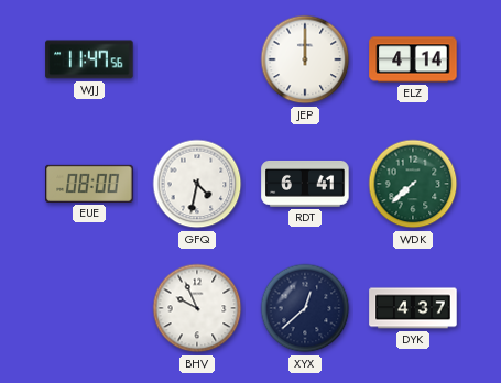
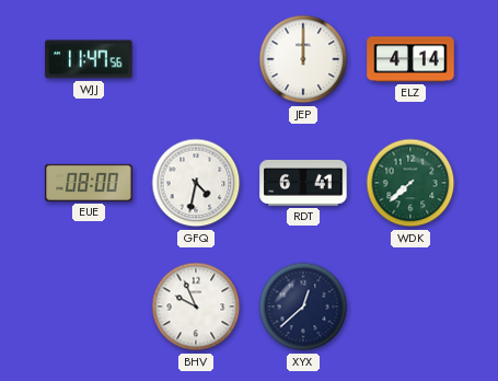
DYK: 4:37 -> none
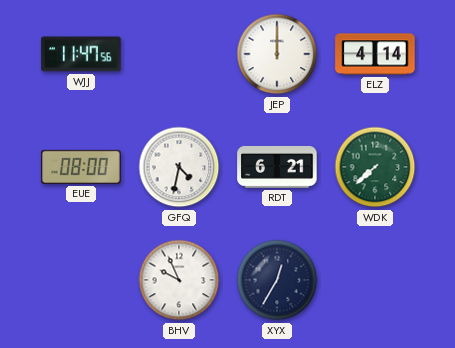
RDT: 6:41 -> 6:21
XYX: 12:38 -> 12:35
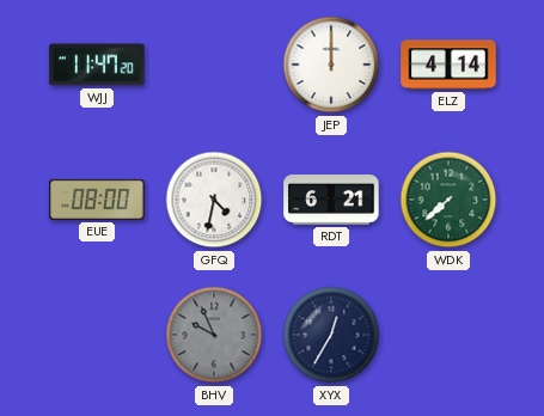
WJJ: 11:47:56 -> 11:47:20
BHV dial: white -> grey
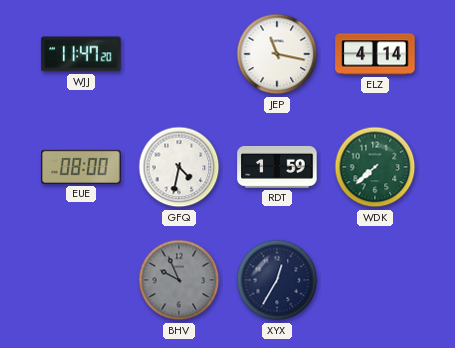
JEP: 12:00 -> 11:17
RDT: 6:21 -> 1:59
